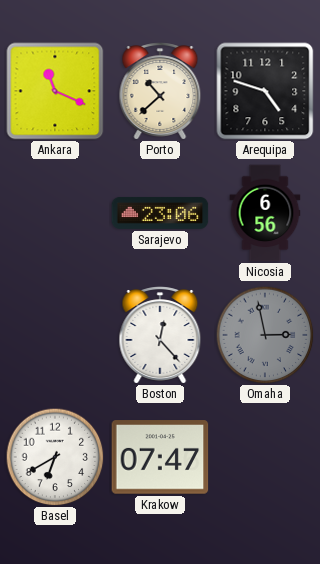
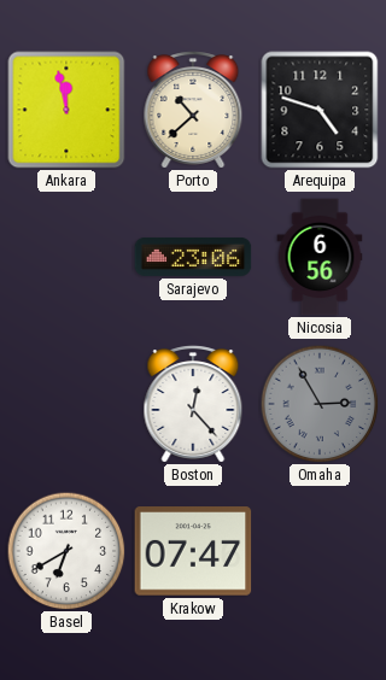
Ankara: 11:19 -> 11:58
Omaha: 2:58 -> 2:55
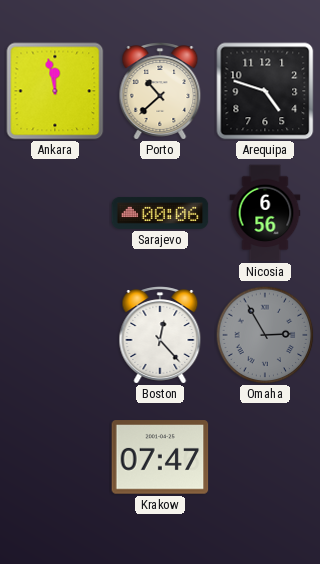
Sarajevo: 23:06 -> 00:06
Basel: 6:40 -> none
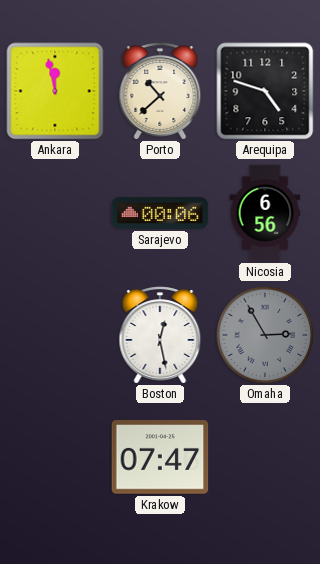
Boston: 12:23 -> 12:28
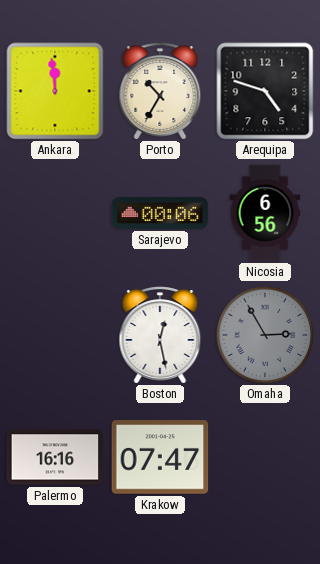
Ankara: 11:58 -> 11:59
Porto: 10:38 -> 10:35
Palermo: none -> 16:16
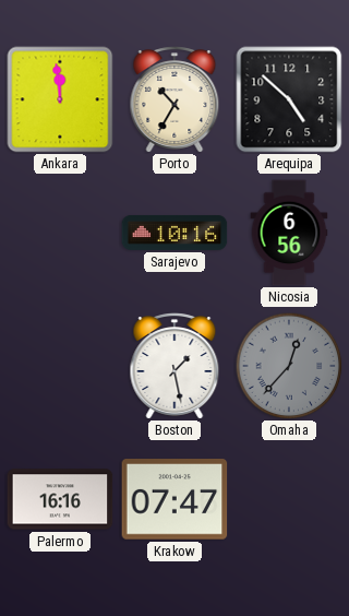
Arequipa: 4:48 -> 4:52
Sarajevo: 00:06 -> 10:16
Boston: 12:28 -> 1:28
Omaha: 2:55 -> 12:37
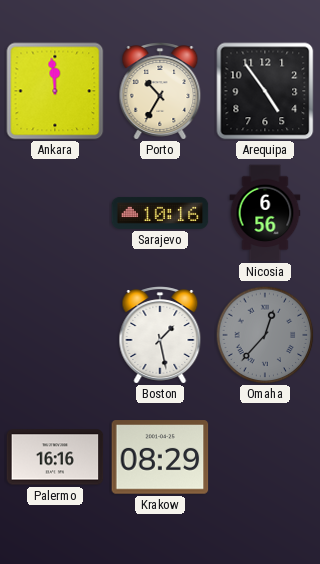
Arequipa: 4:52 -> 4:54
Krakow: 07:47 -> 08:29
